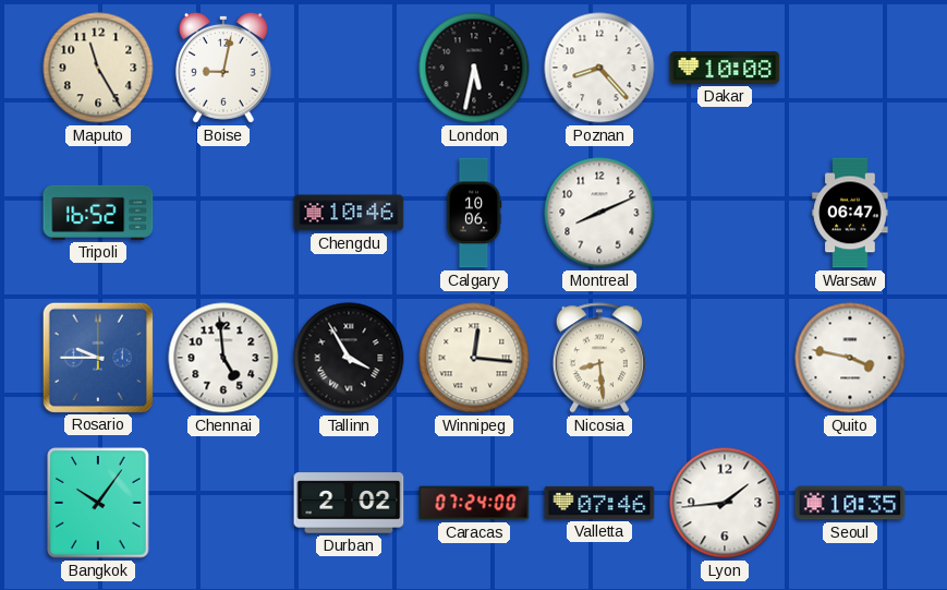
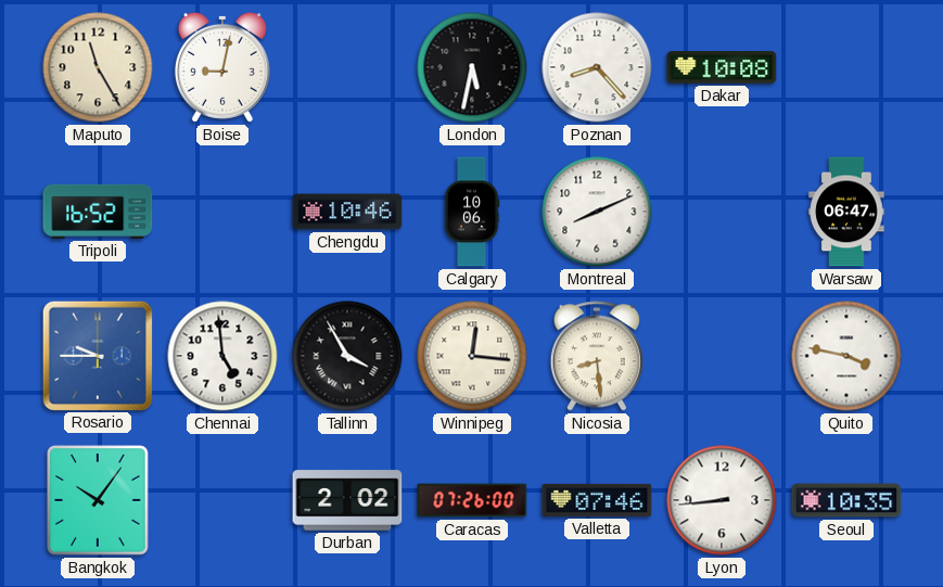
Caracas: 07:24 -> 07:26
Lyon: 1:44 -> 8:44
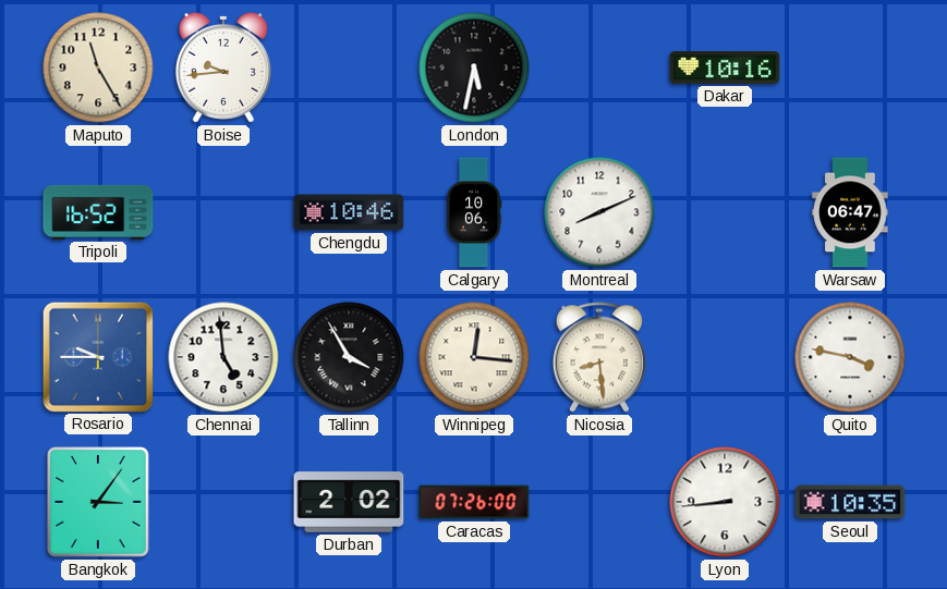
Boise: 9:02 -> 9:44
Poznan: 8:23 -> none
Dakar: 10:08 -> 10:16
Bangkok: 10:06 -> 3:06
Valletta: 07:46 -> none
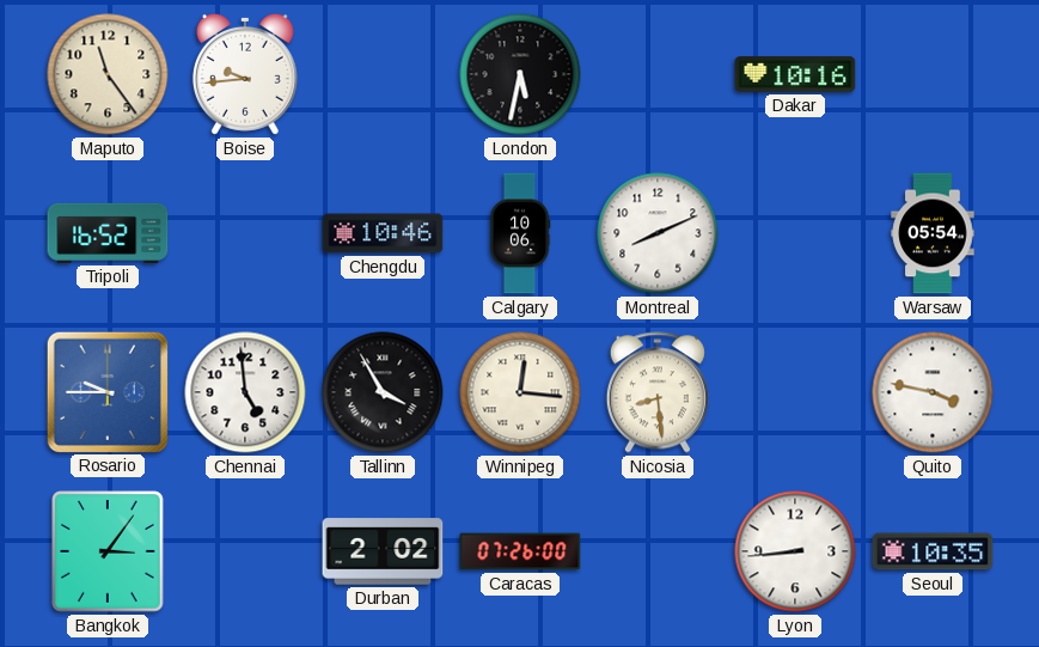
Maputo: 11:25 -> 11:24
Warsaw: 06:47 -> 05:54
